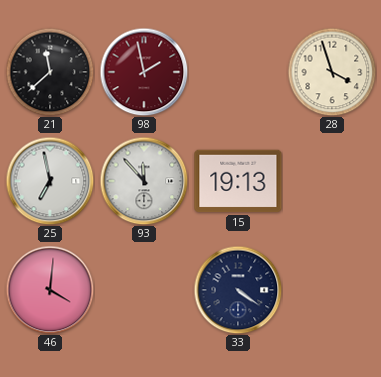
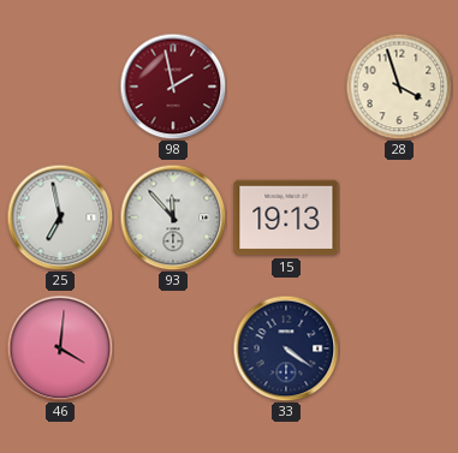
21: 11:38 -> none
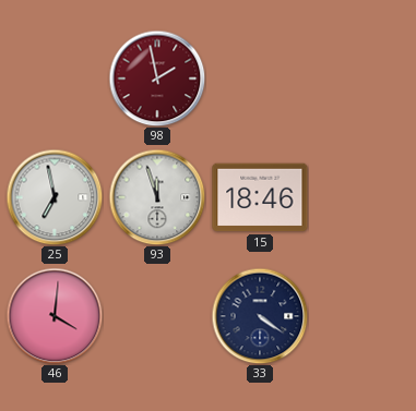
28: 3:57 -> none
93: 11:53 -> 11:57
15: 19:13 -> 18:46
